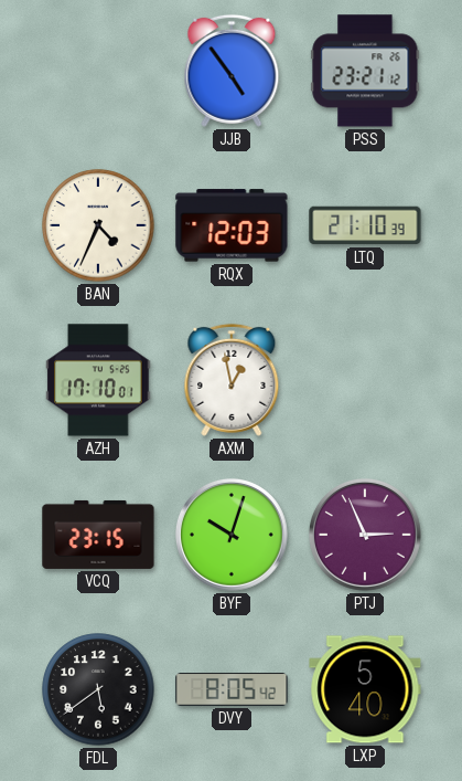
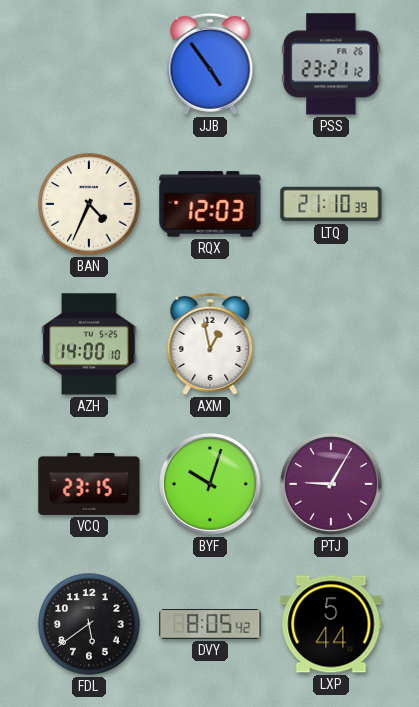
AZH: 17:10 -> 14:00
PTJ: 2:56 -> 9:05
LXP: 5:40 -> 5:44
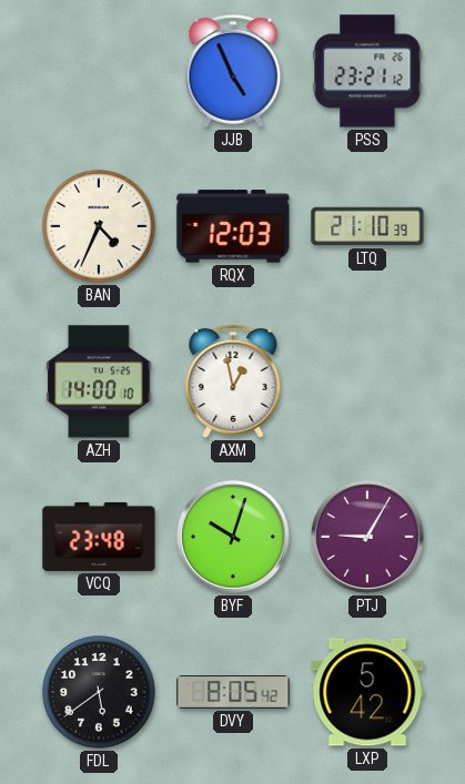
JJB: 4:54 -> 4:56
VCQ: 23:15 -> 23:48
LXP: 5:44 -> 5:42
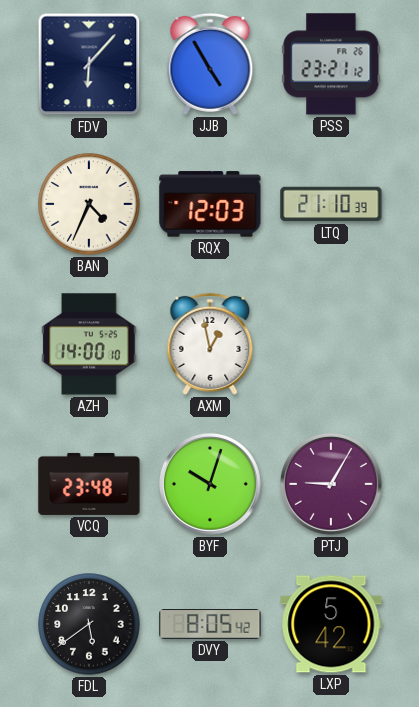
FDV: none -> 6:07
JJB: 4:56 -> 4:55
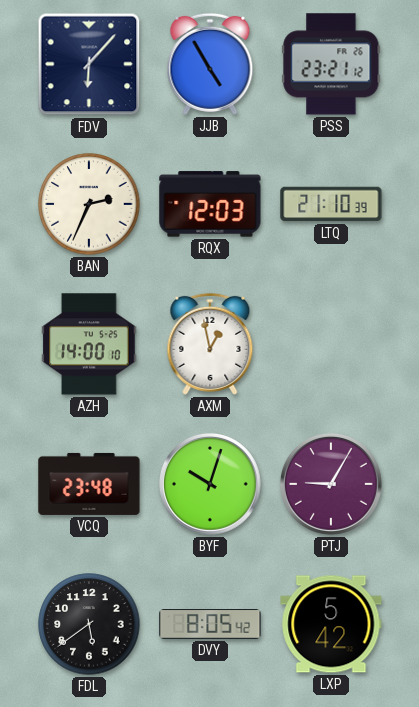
BAN: 4:34 -> 2:34
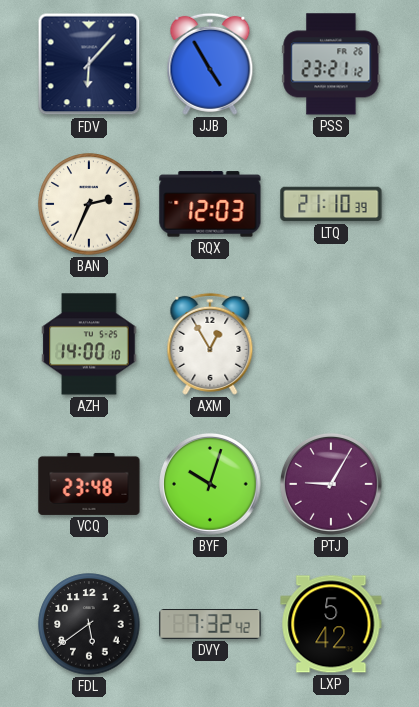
AXM: 12:58 -> 12:55
DVY: 8:05 -> 7:32
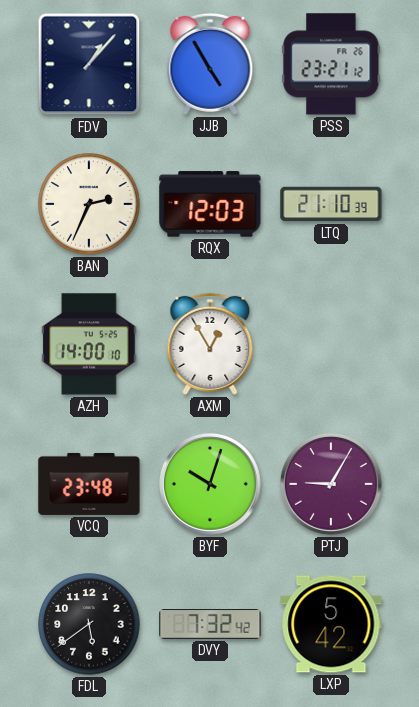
FDV: 6:07 -> 1:07
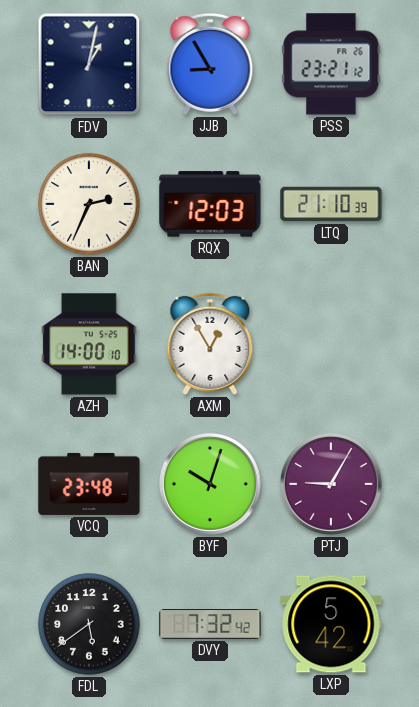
FDV: 1:07 -> 1:02
JJB: 4:55 -> 8:55
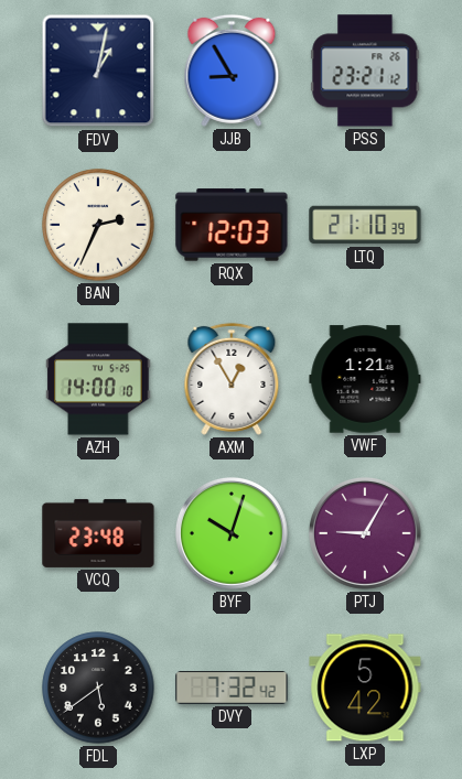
VWF: none -> 1:21
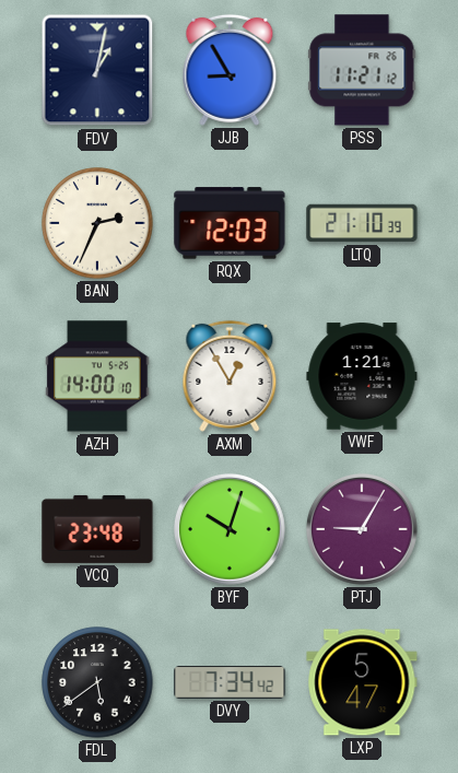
PSS: 23:21 -> 11:21
DVY: 7:32 -> 7:34
LXP: 5:42 -> 5:47
